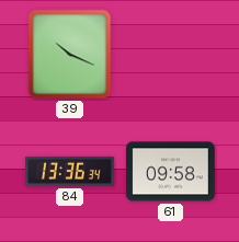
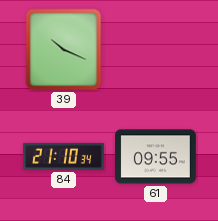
84: 13:36 -> 21:10
61: 09:58 -> 09:55
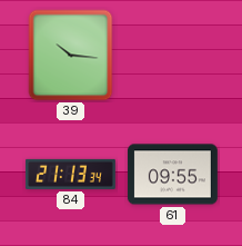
39: 10:19 -> 10:16
84: 21:10 -> 21:13
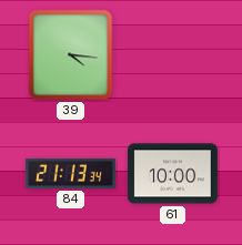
39: 10:16 -> 4:16
61: 09:55 -> 10:00
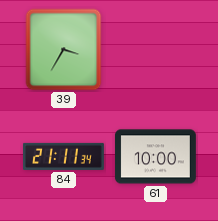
39: 4:16 -> 3:35
84: 21:13 -> 21:11
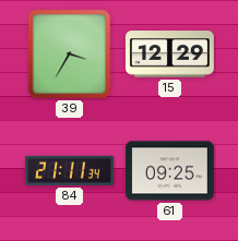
15: none -> 12:29
61: 10:00 -> 09:25
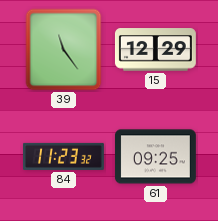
39: 3:35 -> 11:24
84: 21:11 -> 11:23
